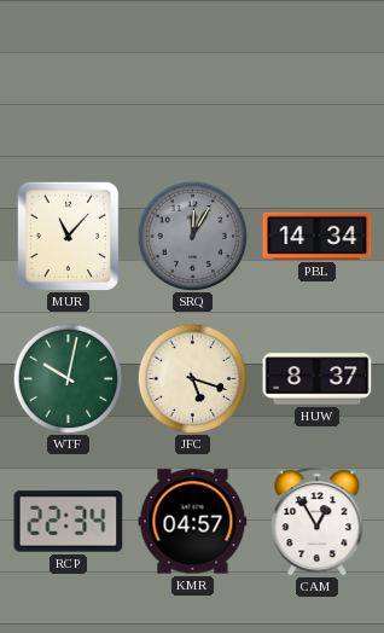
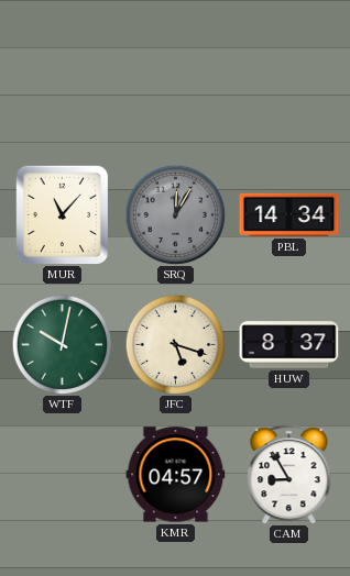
RCP: 22:34 -> none
CAM: 12:55 -> 8:55
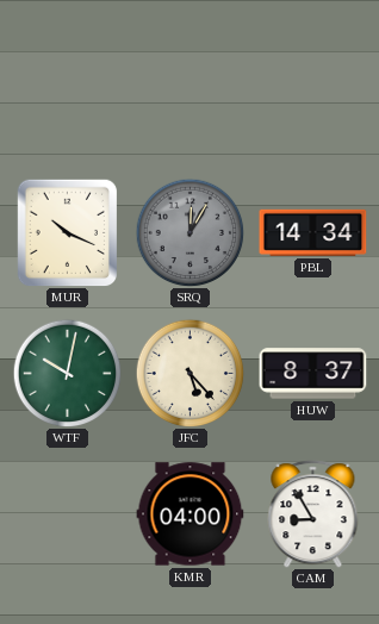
MUR: 11:07 -> 10:19
JFC: 5:18 -> 5:23
KMR: 04:57 -> 04:00
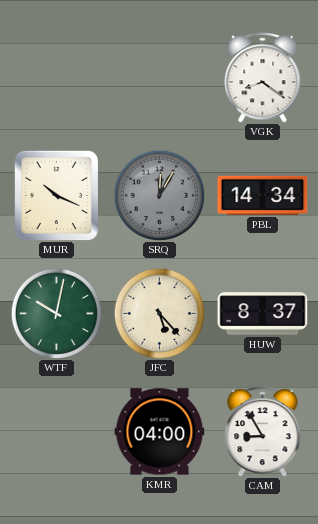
VGK: none -> 8:21
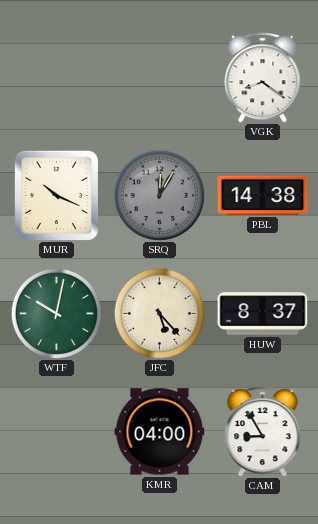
PBL: 14:34 -> 14:38
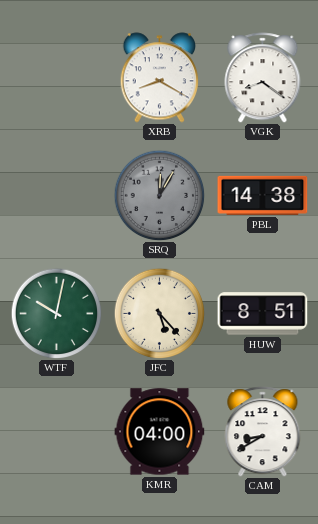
XRB: none -> 8:20
MUR: 10:19 -> none
HUW: 8:37 -> 8:51
CAM: 8:55 -> 8:40
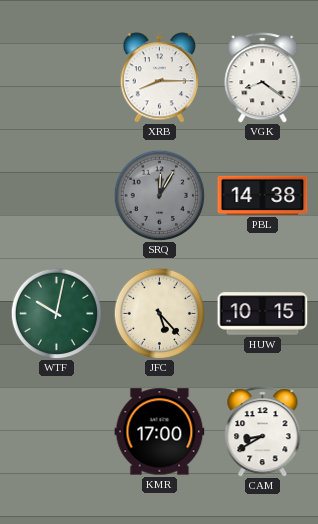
XRB: 8:20 -> 8:15
HUW: 8:51 -> 10:15
KMR: 04:00 -> 17:00
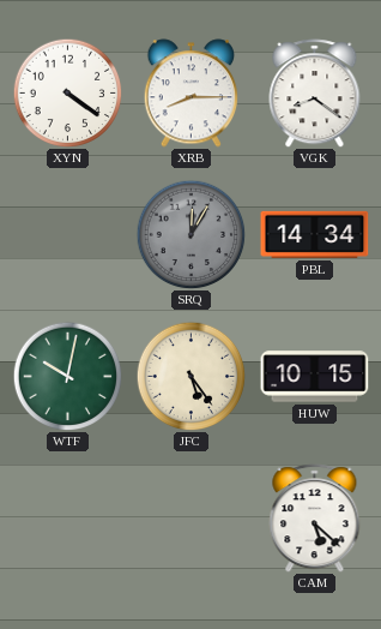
XYN: none -> 4:21
PBL: 14:38 -> 14:34
JFC: 5:23 -> 5:24
KMR: 17:00 -> none
CAM: 8:40 -> 5:22
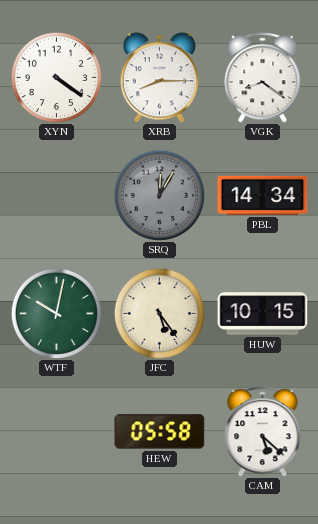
HEW: none -> 05:58
